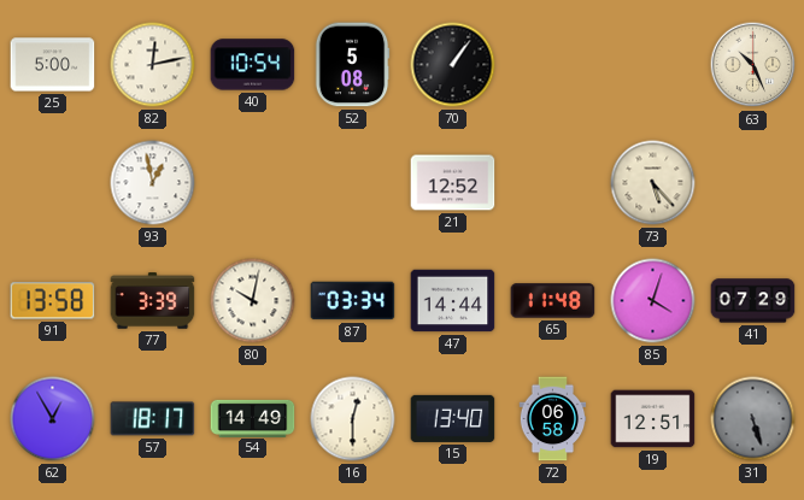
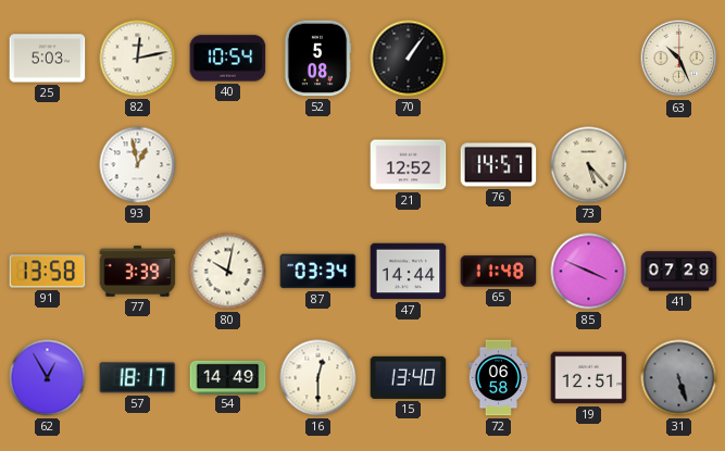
25: 5:00 -> 5:03
76: none -> 14:57
85: 4:03 -> 3:49
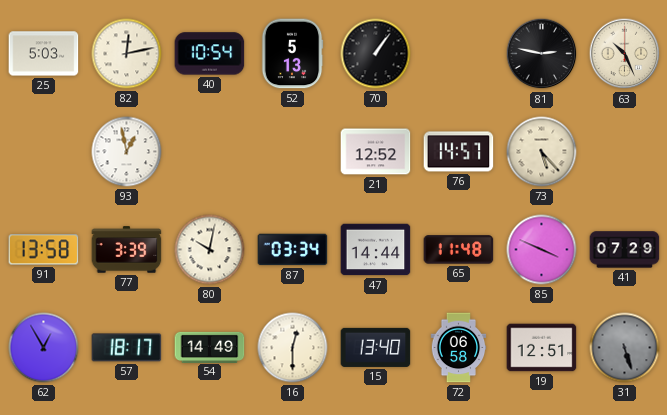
52: 5:08 -> 5:13
81: none -> 2:47
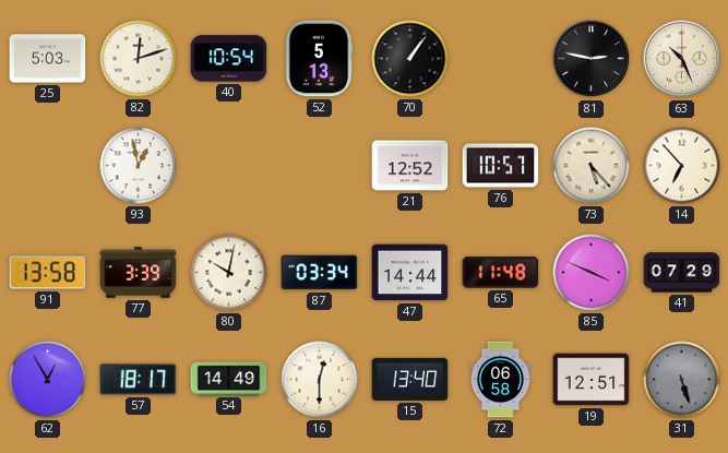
82: 12:13 -> 12:12
76: 14:57 -> 10:57
14: none -> 6:53
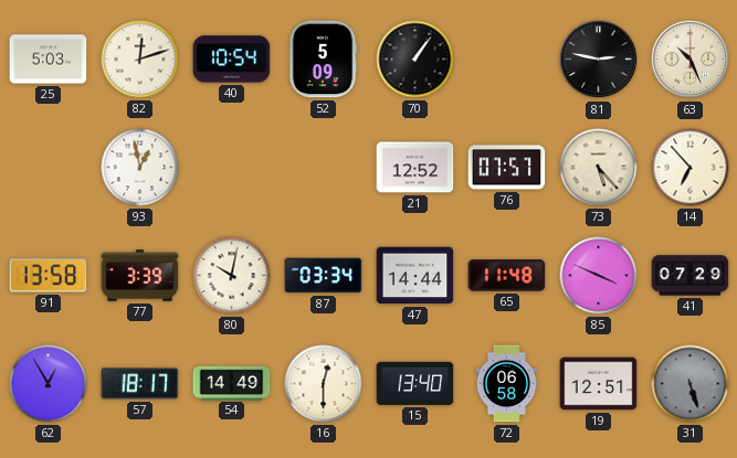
52: 5:13 -> 5:09
76: 10:57 -> 07:57
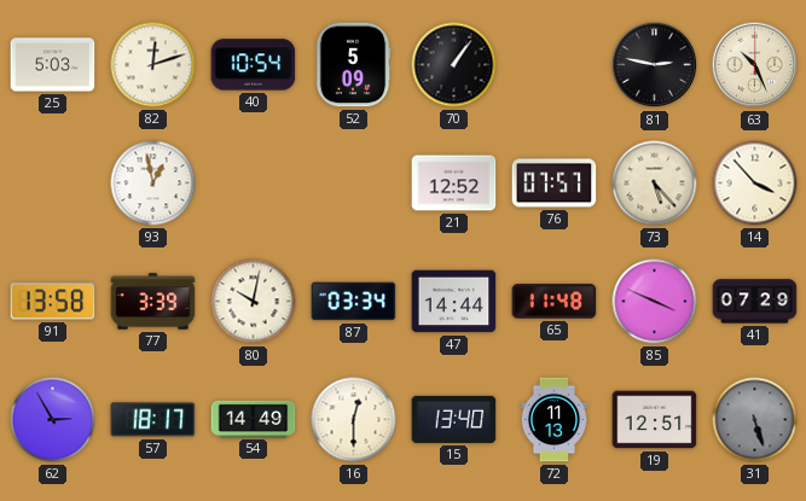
14: 6:53 -> 3:53
62: 12:55 -> 2:55
72: 06:58 -> 11:13
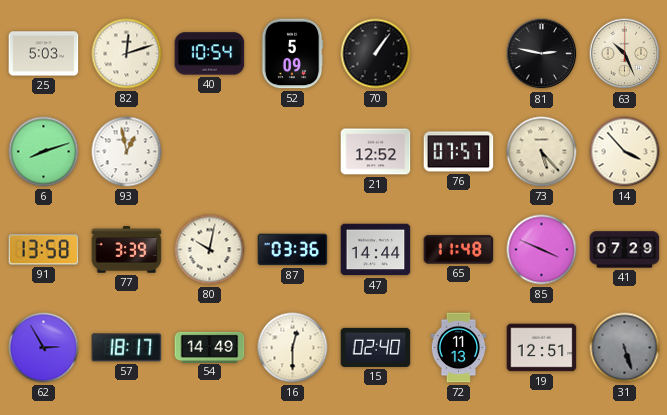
6: none -> 8:12
87: 03:34 -> 03:36
15: 13:40 -> 02:40
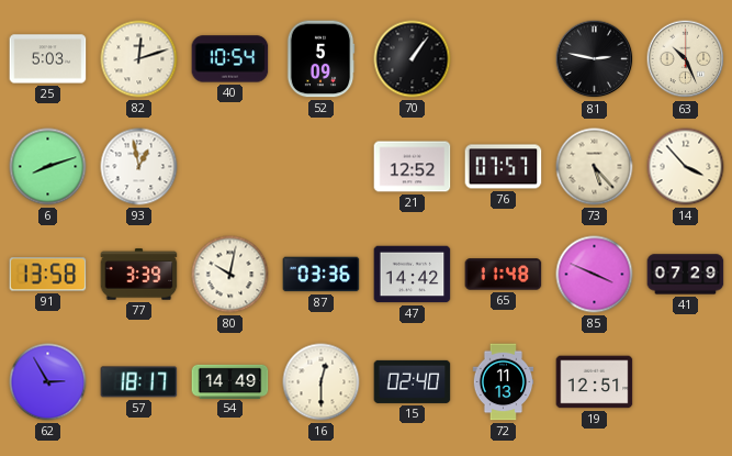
47: 14:44 -> 14:42
31: 5:27 -> none
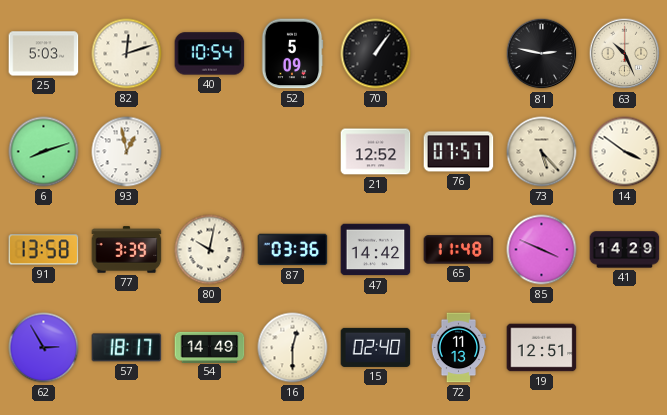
14: 3:53 -> 3:51
41: 07:29 -> 14:29
